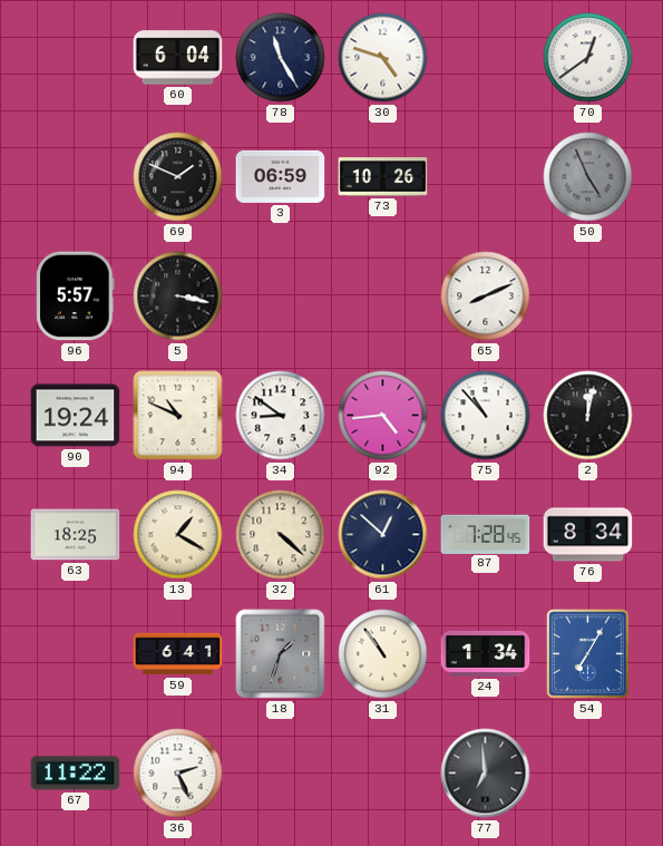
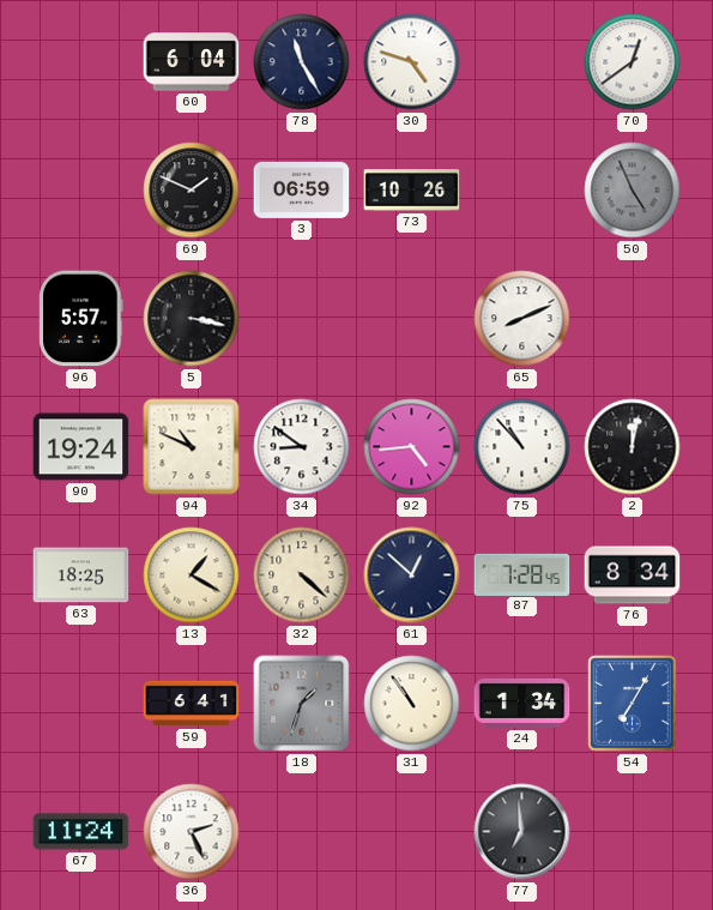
67: 11:22 -> 11:24
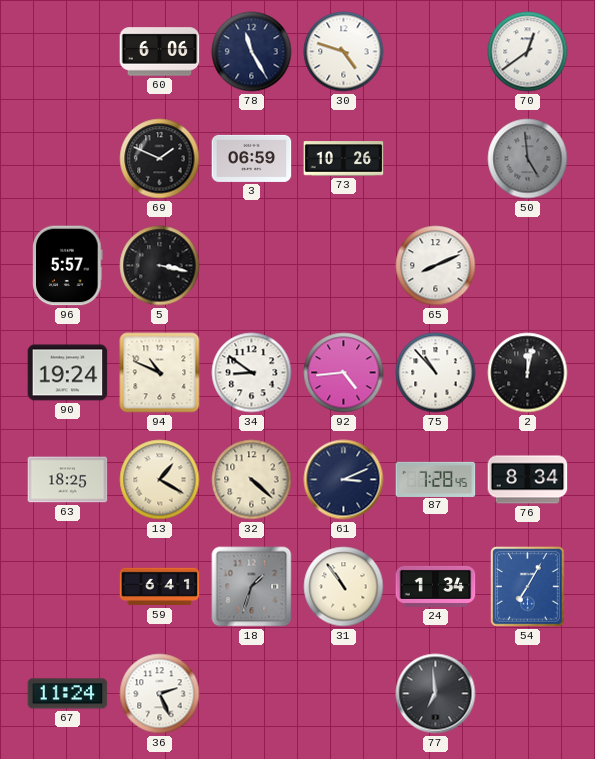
60: 6:04 -> 6:06
50: 4:56 -> 4:59
61: 12:52 -> 3:11
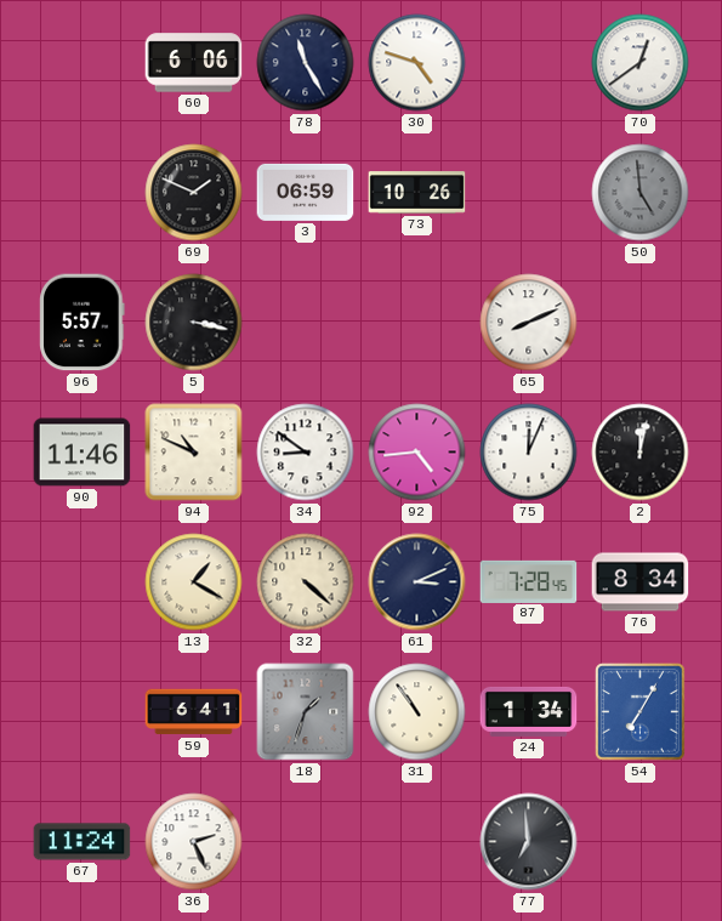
90: 19:24 -> 11:46
75: 10:53 -> 12:04
63: 18:25 -> none
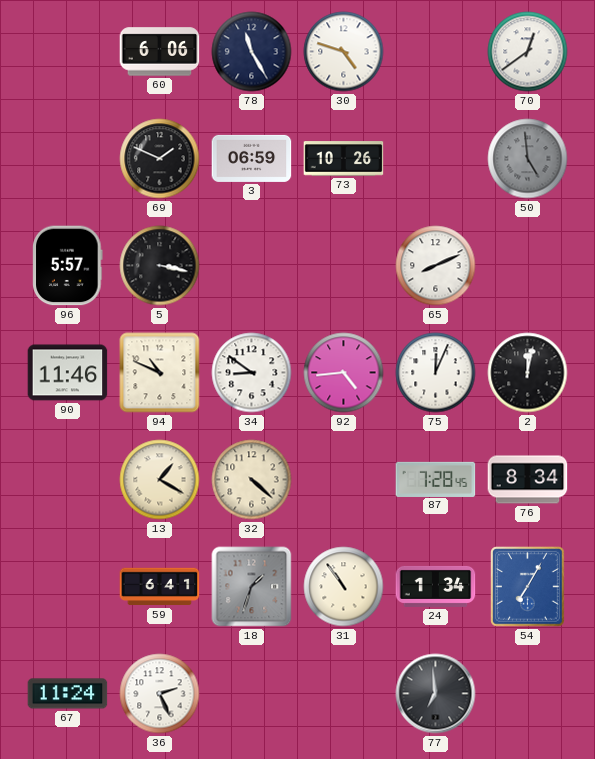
61: 3:11 -> none
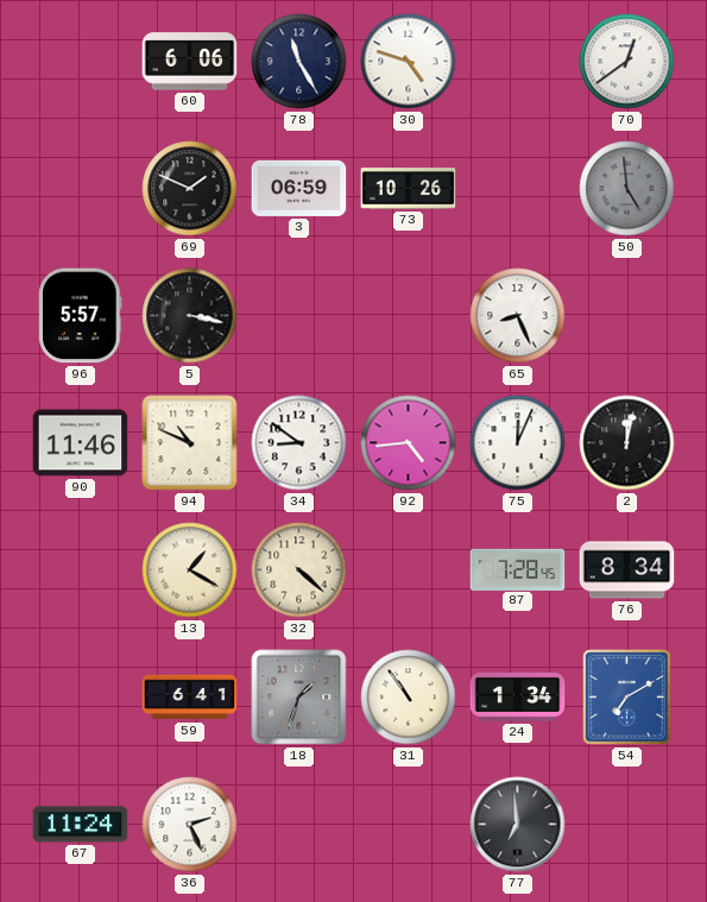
65: 8:11 -> 8:26
54: 7:05 -> 7:10
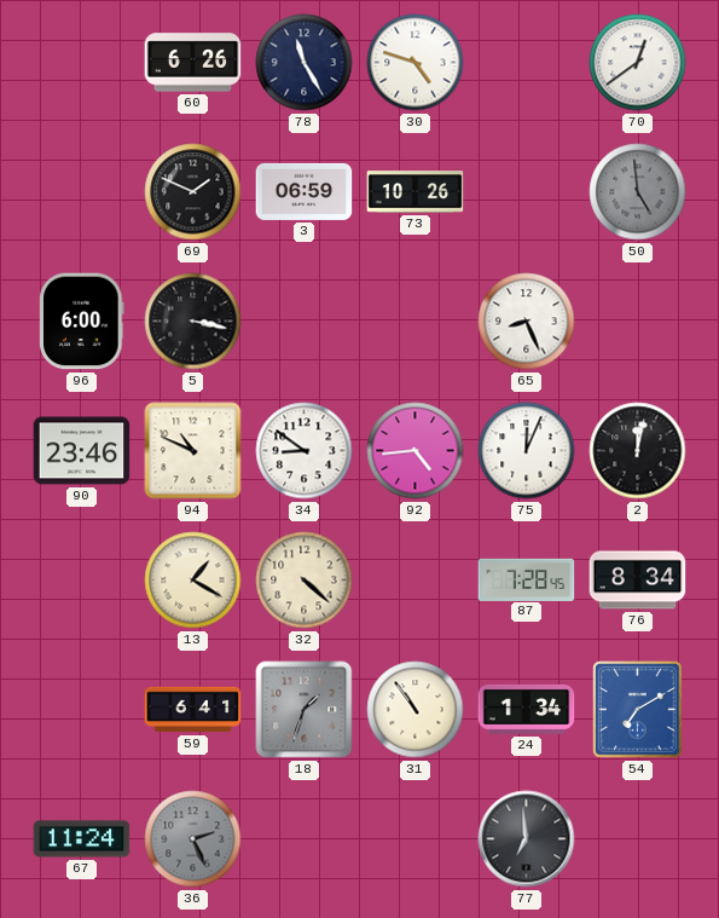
60: 6:06 -> 6:26
96: 5:57 -> 6:00
90: 11:46 -> 23:46
36 dial: white -> grey
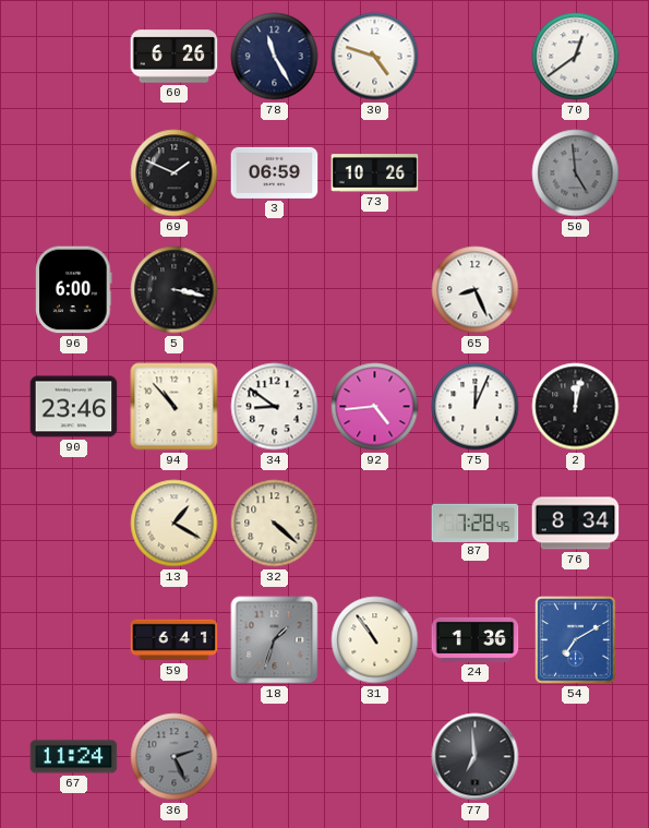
94: 10:49 -> 10:53
24: 1:34 -> 1:36
